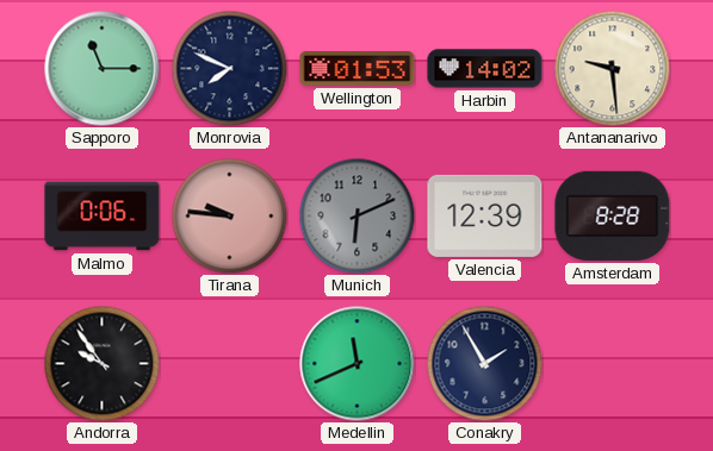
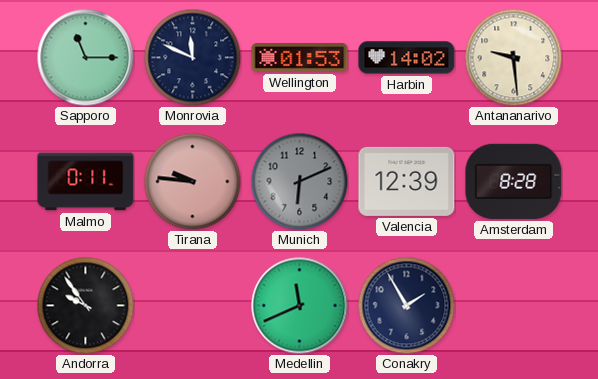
Monrovia: 7:49 -> 11:49
Malmo: 0:06 -> 0:11
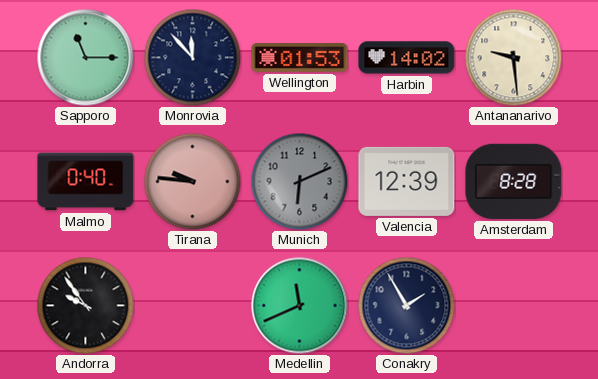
Monrovia: 11:49 -> 11:53
Malmo: 0:11 -> 0:40
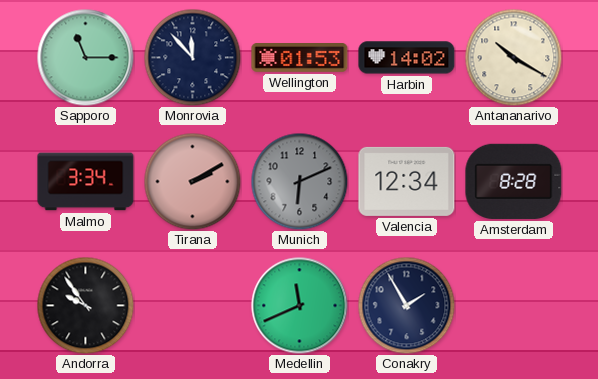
Antananarivo: 9:29 -> 10:20
Malmo: 0:40 -> 3:34
Tirana: 9:46 -> 2:10
Valencia: 12:39 -> 12:34
